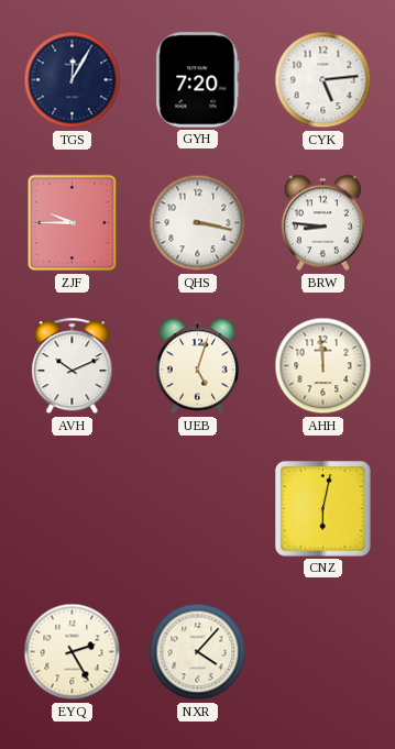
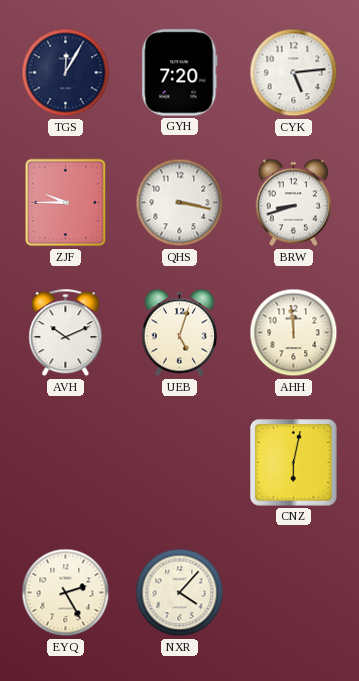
BRW: 8:46 -> 8:42
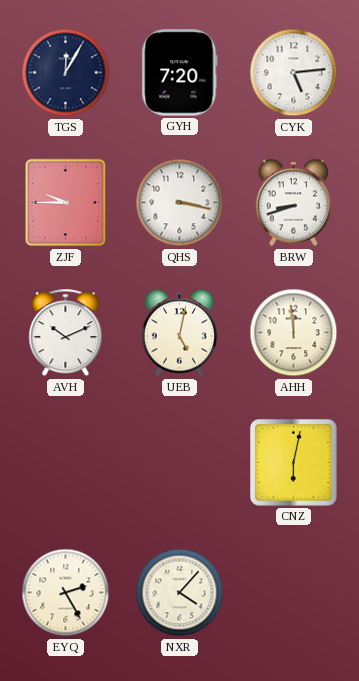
UEB: 5:03 -> 5:02
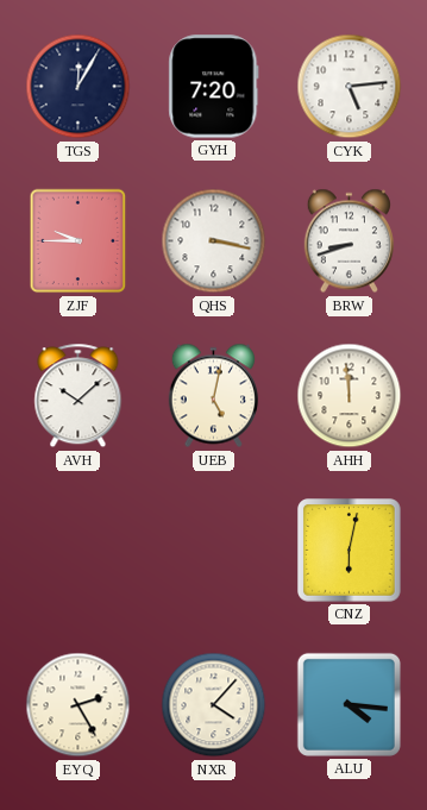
AVH: 10:11 -> 10:08
ALU: none -> 4:16
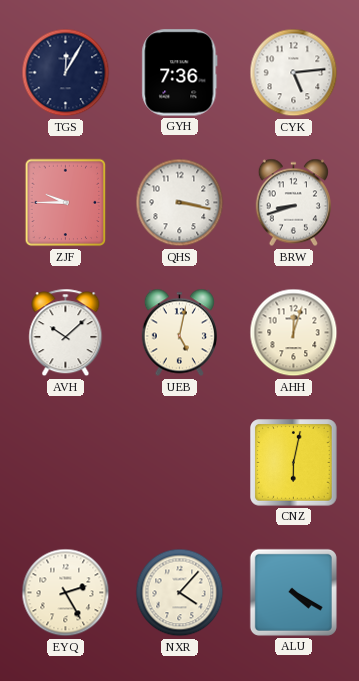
GYH: 7:20 -> 7:36
AHH: 11:59 -> 12:03
ALU: 4:16 -> 4:20
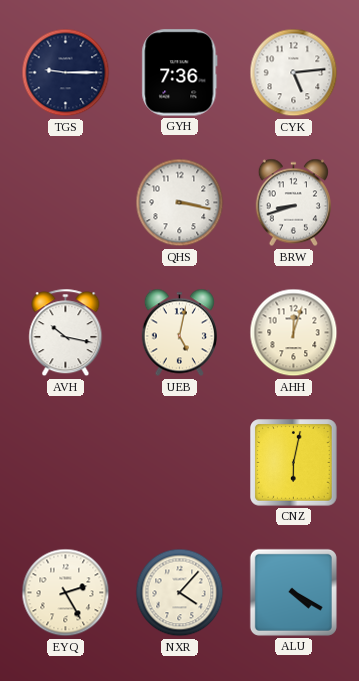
TGS: 12:05 -> 9:15
ZJF: 9:45 -> none
AVH: 10:08 -> 10:17
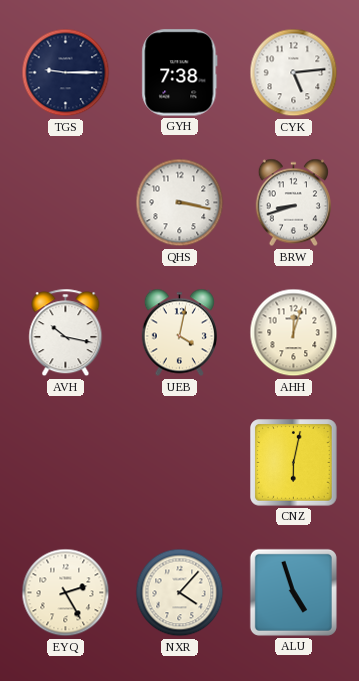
GYH: 7:36 -> 7:38
UEB: 5:02 -> 4:02
ALU: 4:20 -> 4:57
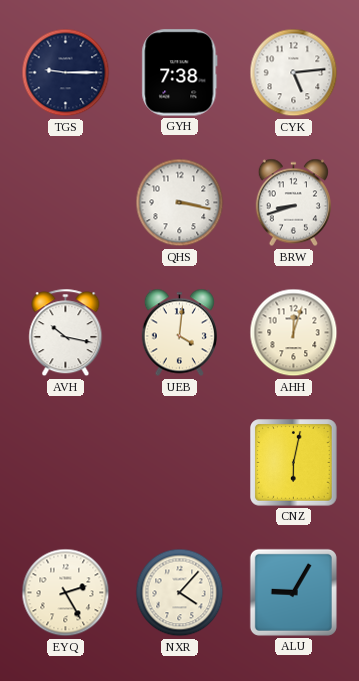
UEB: 4:02 -> 4:01
ALU: 4:57 -> 9:05
